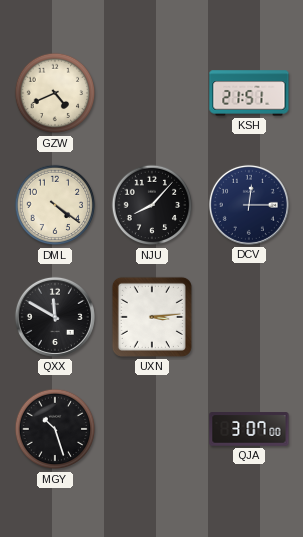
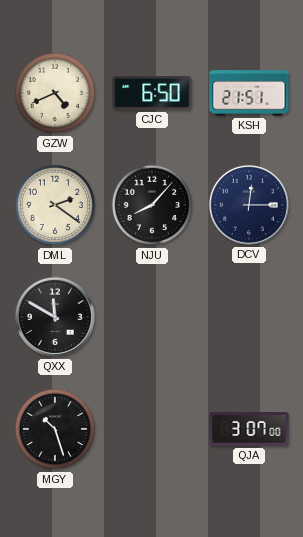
CJC: none -> 6:50
DML: 4:21 -> 2:21
UXN: 3:14 -> none
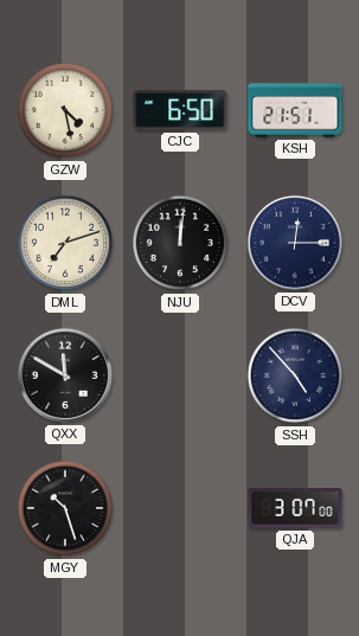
GZW: 4:41 -> 4:28
DML: 2:21 -> 7:12
NJU: 8:07 -> 12:01
SSH: none -> 4:53
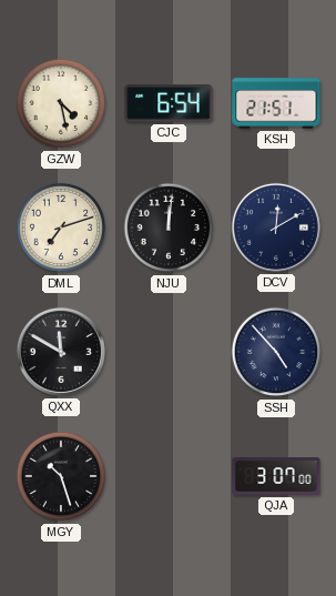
CJC: 6:50 -> 6:54
DCV: 12:15 -> 12:10
